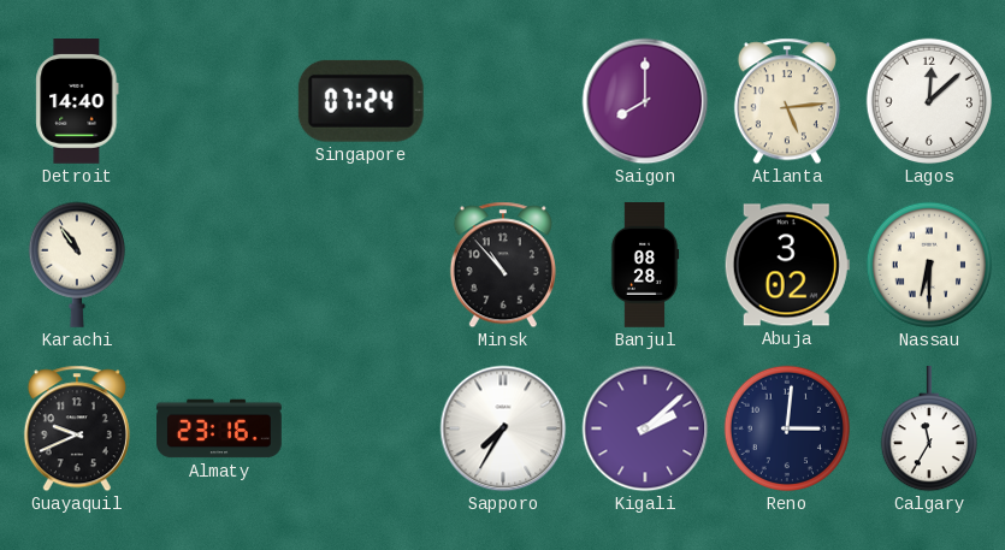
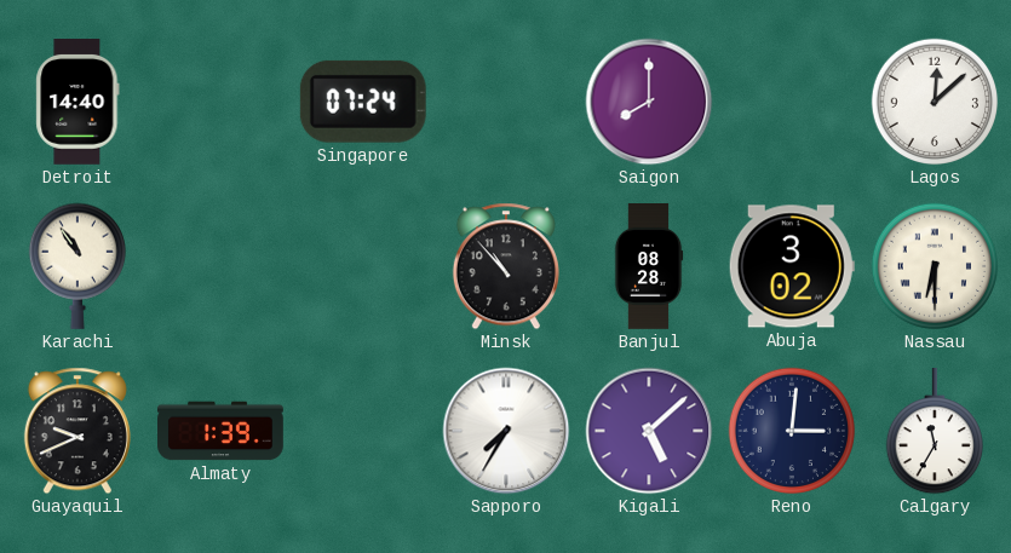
Atlanta: 5:14 -> none
Almaty: 23:16 -> 1:39
Kigali: 2:08 -> 5:08
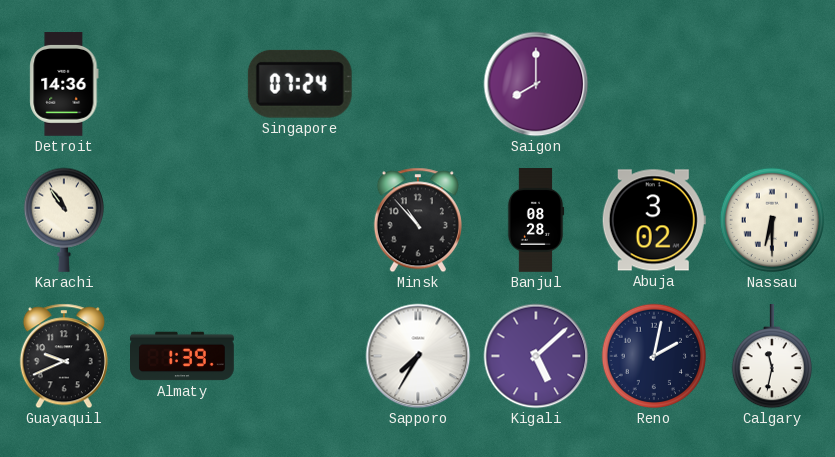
Detroit: 14:40 -> 14:36
Lagos: 12:08 -> none
Reno: 3:01 -> 2:02
Calgary: 11:35 -> 11:32
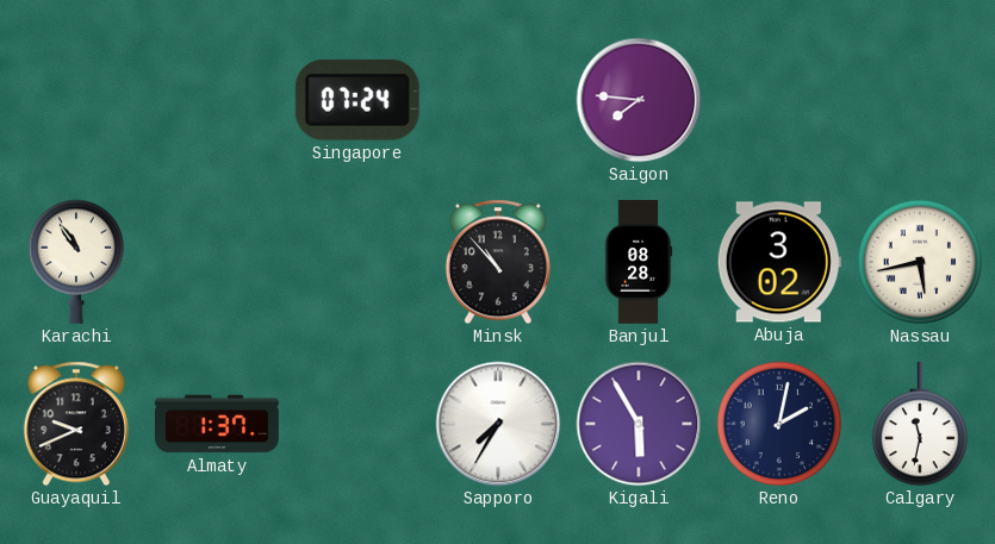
Detroit: 14:36 -> none
Saigon: 8:00 -> 7:46
Nassau: 6:30 -> 5:43
Almaty: 1:39 -> 1:37
Kigali: 5:08 -> 5:55
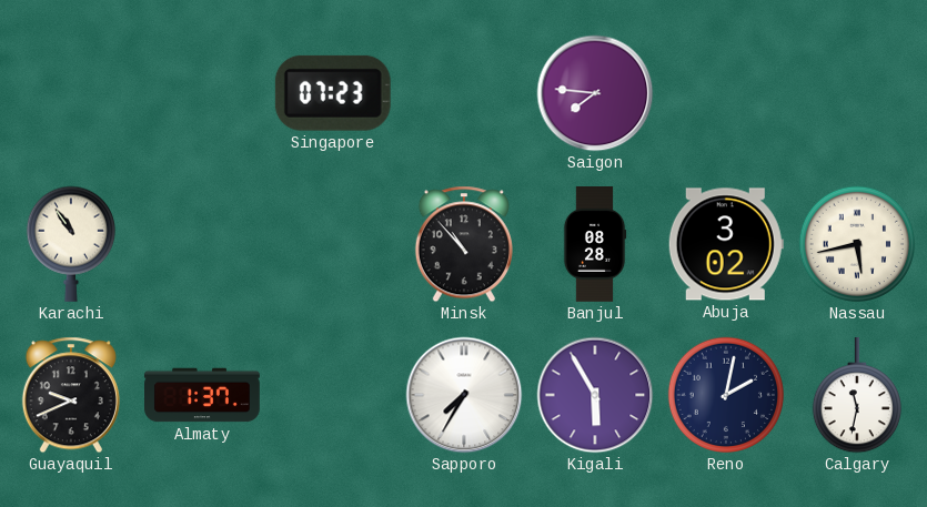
Singapore: 07:24 -> 07:23
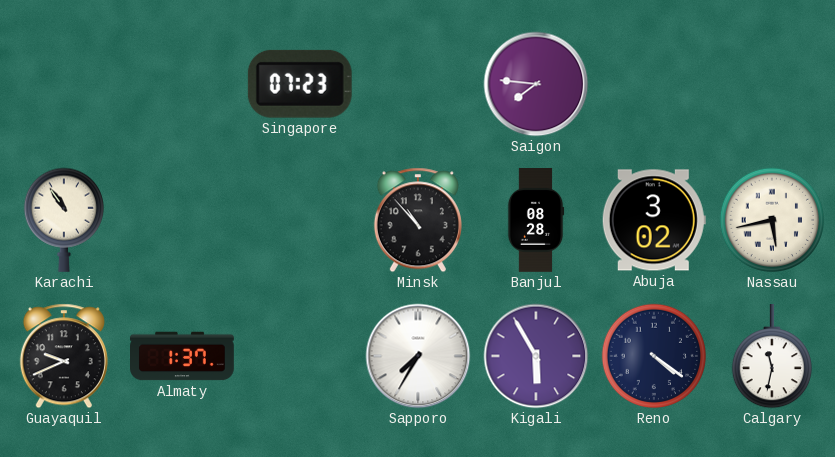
Reno: 2:02 -> 4:21
